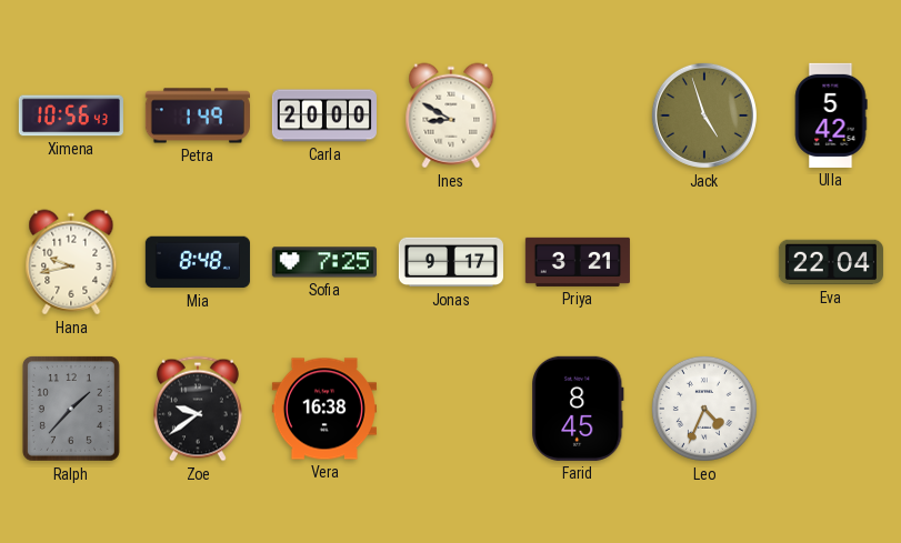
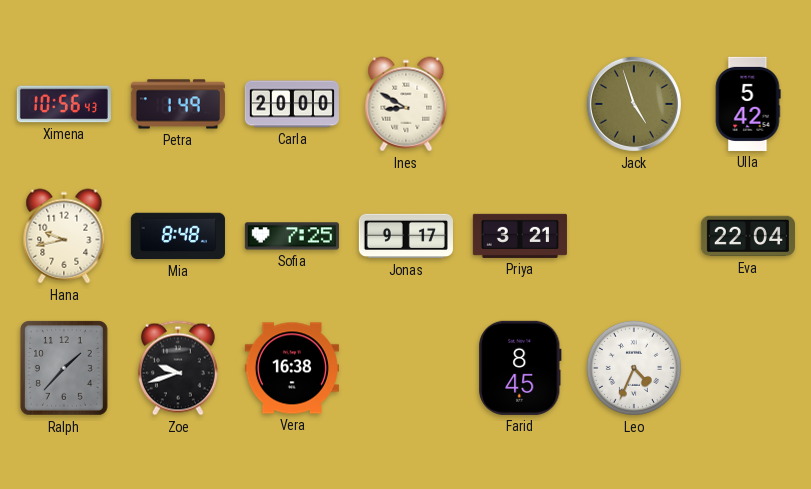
Zoe: 9:39 -> 9:42
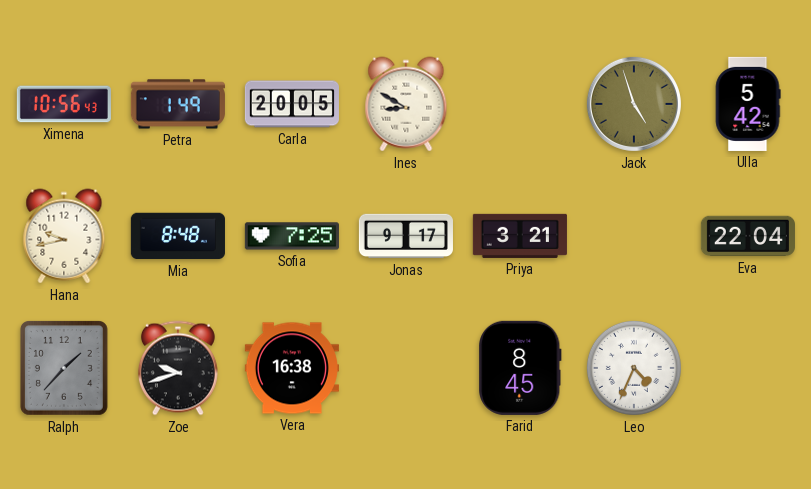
Carla: 20:00 -> 20:05
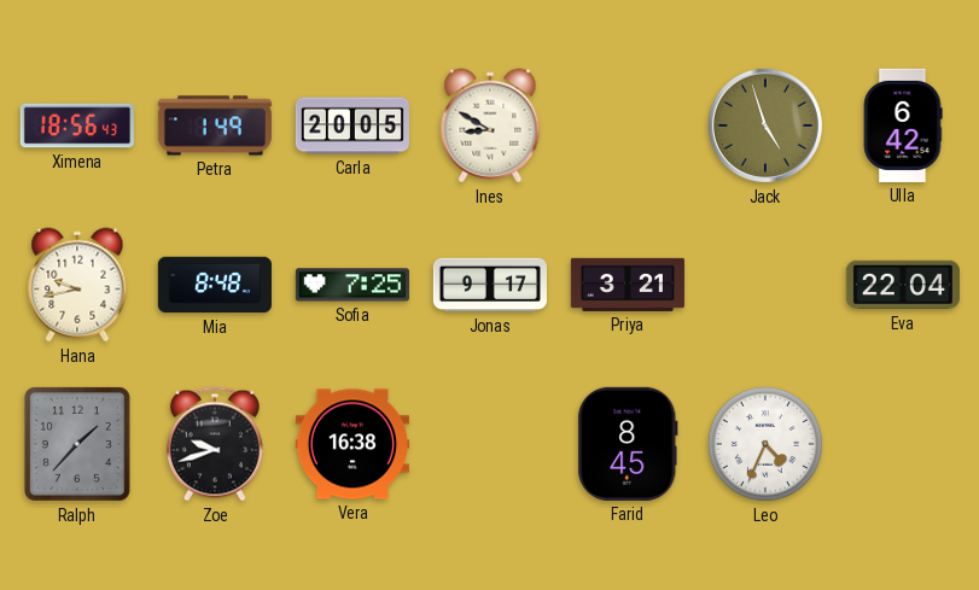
Ximena: 10:56 -> 18:56
Ulla: 5:42 -> 6:42
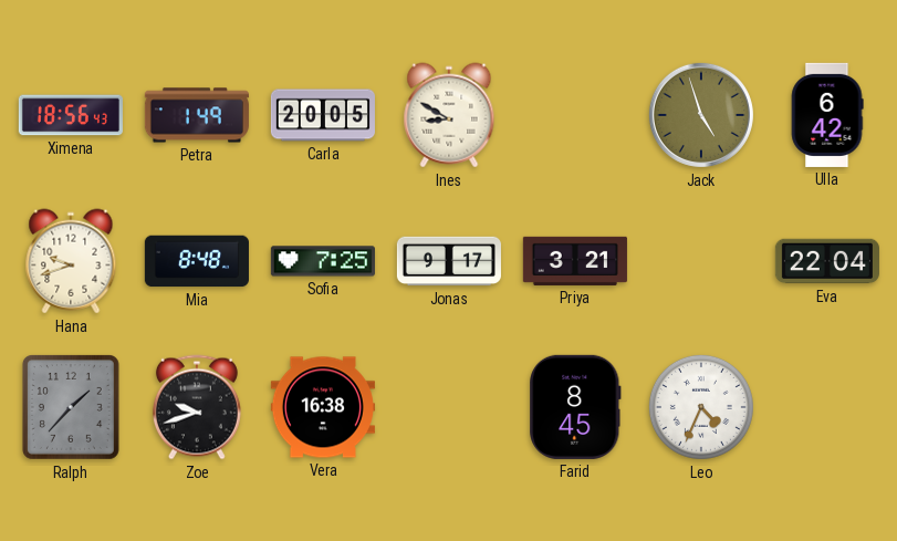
Hana: 9:43 -> 9:42
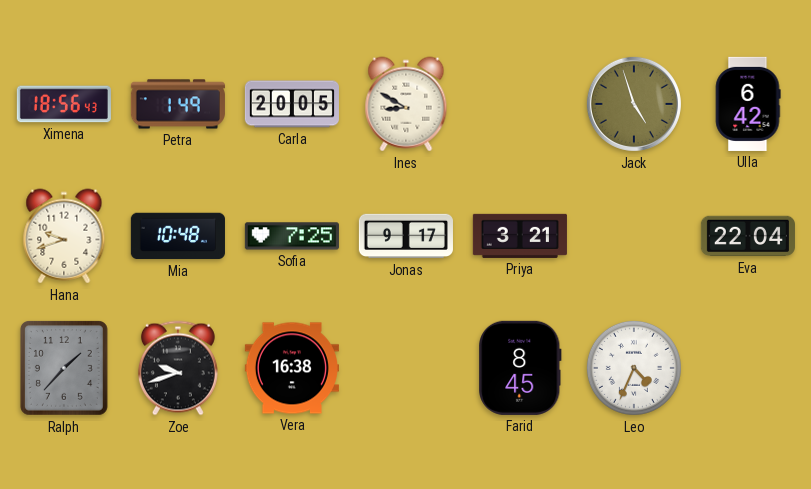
Mia: 8:48 -> 10:48
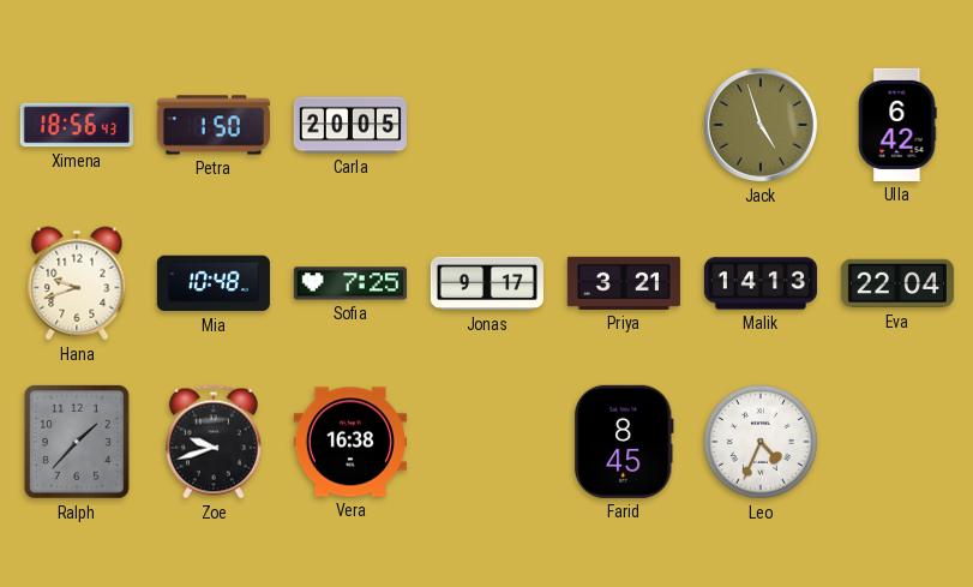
Petra: 1:49 -> 1:50
Ines: 8:50 -> none
Malik: none -> 14:13
